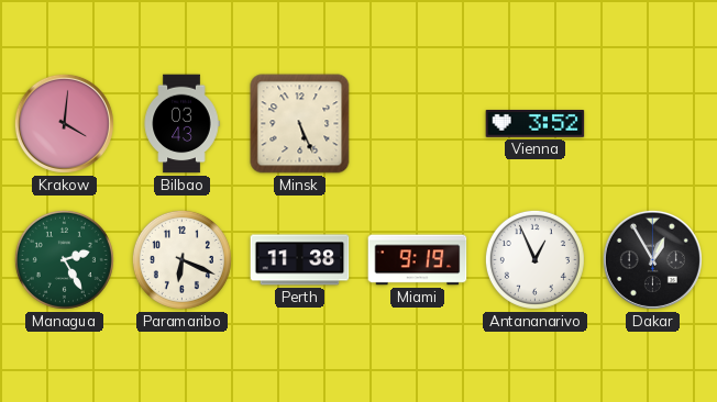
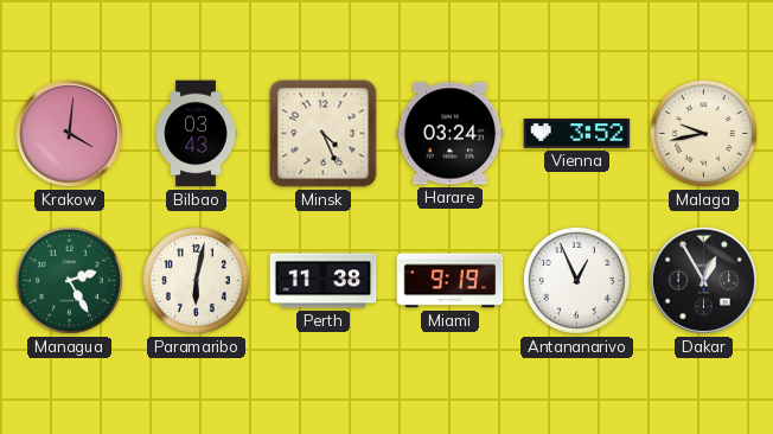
Minsk: 5:26 -> 4:26
Harare: none -> 03:24
Malaga: none -> 9:43
Paramaribo: 6:19 -> 6:02
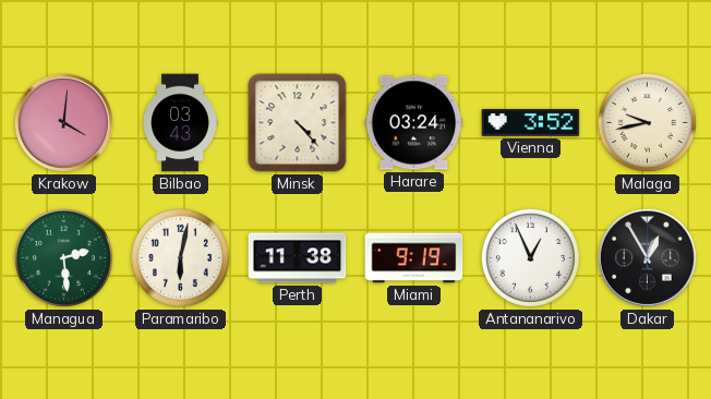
Minsk: 4:26 -> 4:23
Managua: 2:25 -> 2:29
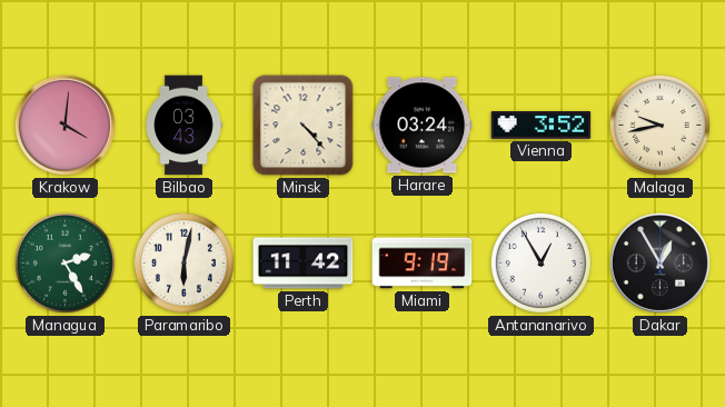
Managua: 2:29 -> 2:25
Perth: 11:38 -> 11:42
Antananarivo: 12:56 -> 12:55
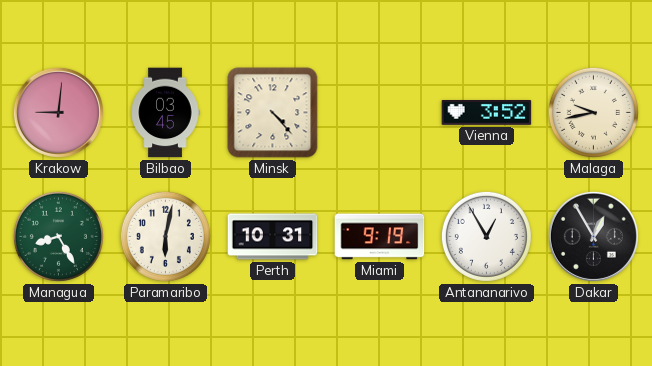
Krakow: 4:01 -> 9:01
Bilbao: 03:43 -> 03:45
Harare: 03:24 -> none
Managua: 2:25 -> 8:25
Perth: 11:42 -> 10:31
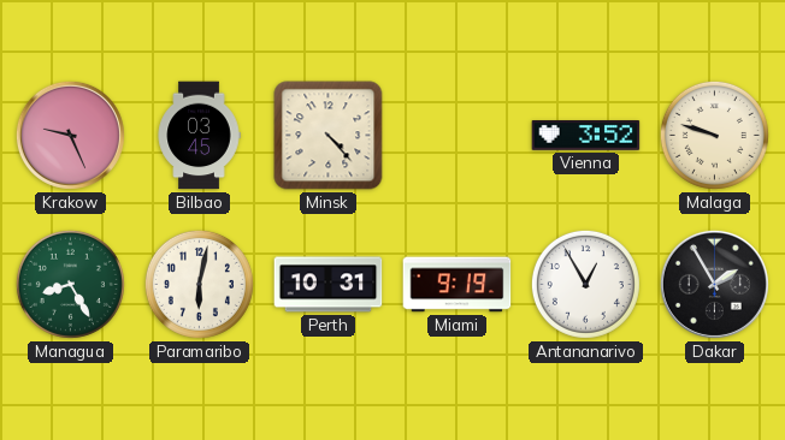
Krakow: 9:01 -> 9:26
Malaga: 9:43 -> 9:48
Dakar: 12:55 -> 1:55
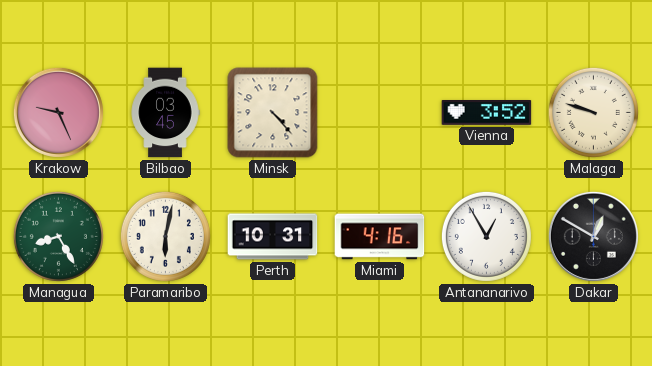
Miami: 9:19 -> 4:16
Dakar: 1:55 -> 12:50
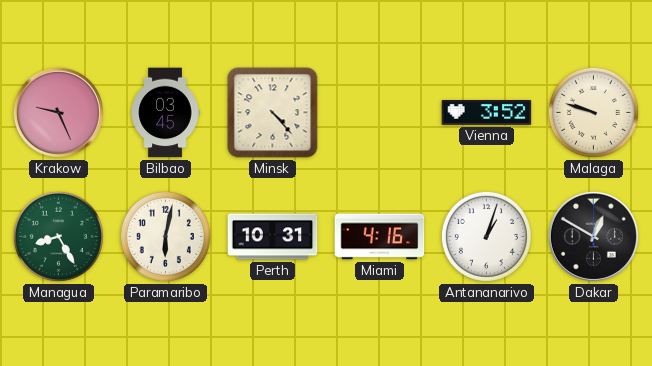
Antananarivo: 12:55 -> 1:03
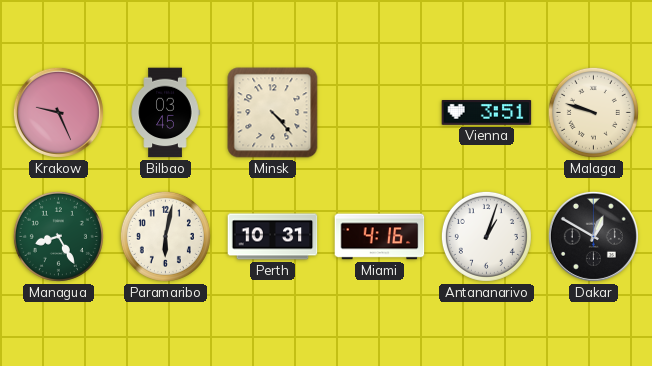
Vienna: 3:52 -> 3:51
